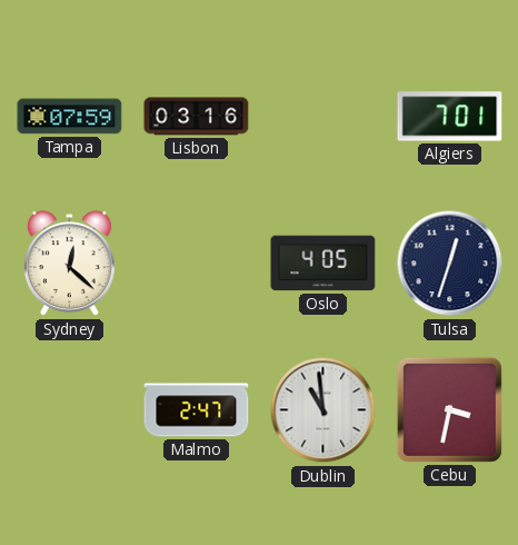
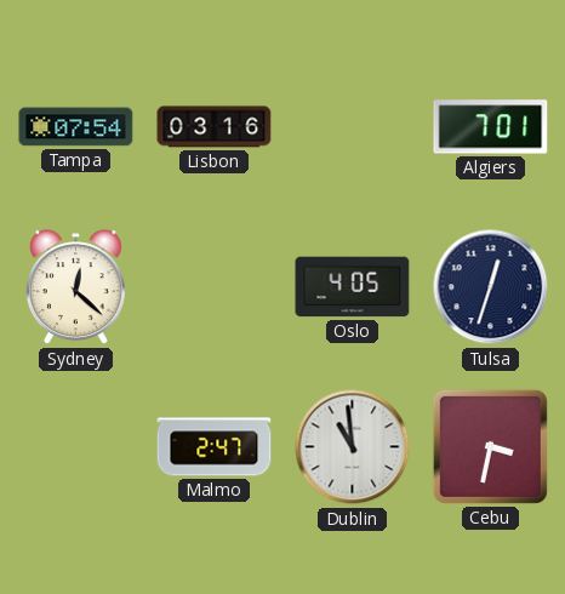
Tampa: 07:59 -> 07:54
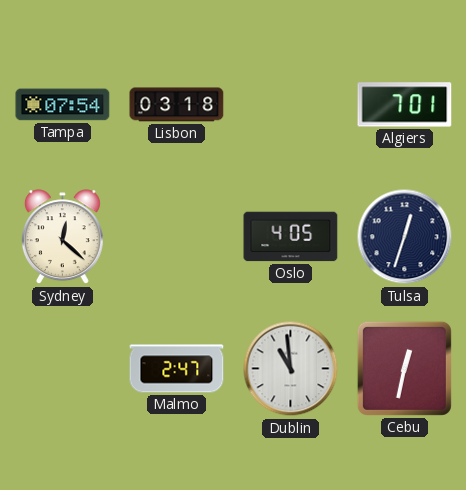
Lisbon: 03:16 -> 03:18
Cebu: 3:32 -> 12:32
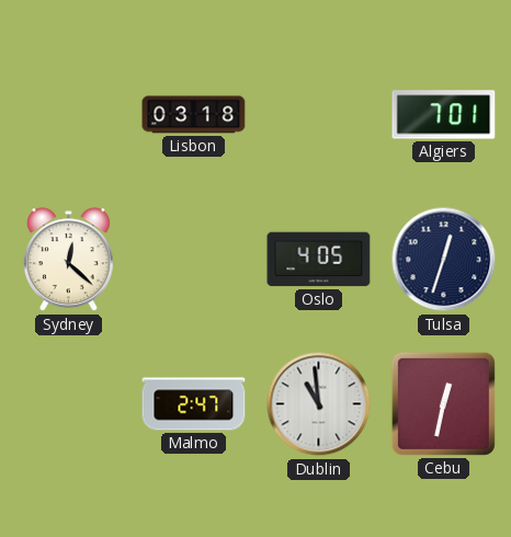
Tampa: 07:54 -> none
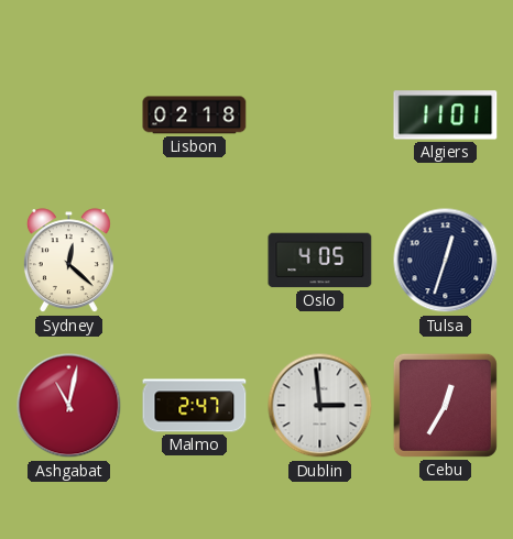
Lisbon: 03:18 -> 02:18
Algiers: 7:01 -> 11:01
Ashgabat: none -> 11:02
Dublin: 10:59 -> 2:59
Cebu: 12:32 -> 12:35
